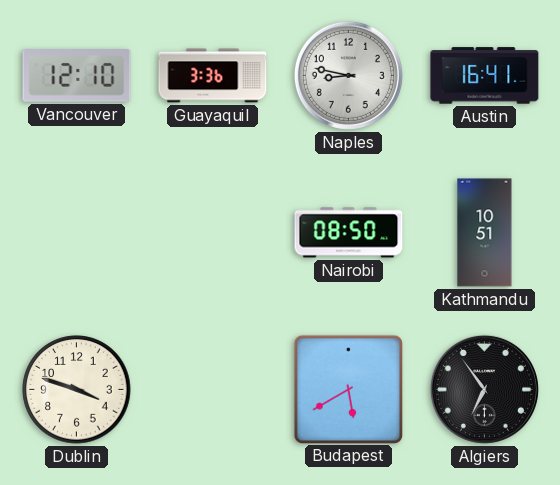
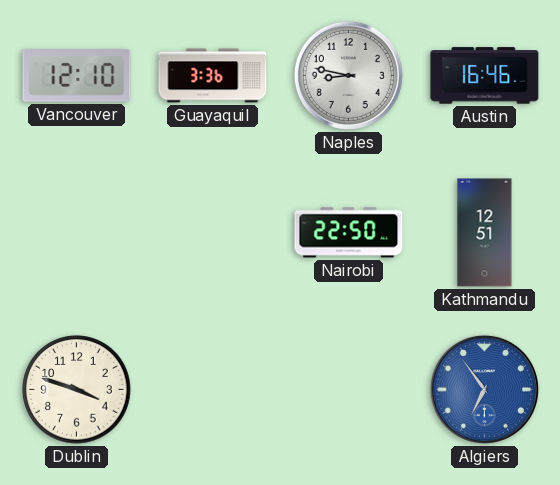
Austin: 16:41 -> 16:46
Nairobi: 08:50 -> 22:50
Kathmandu: 10:51 -> 12:51
Budapest: 5:40 -> none
Algiers dial: black -> blue
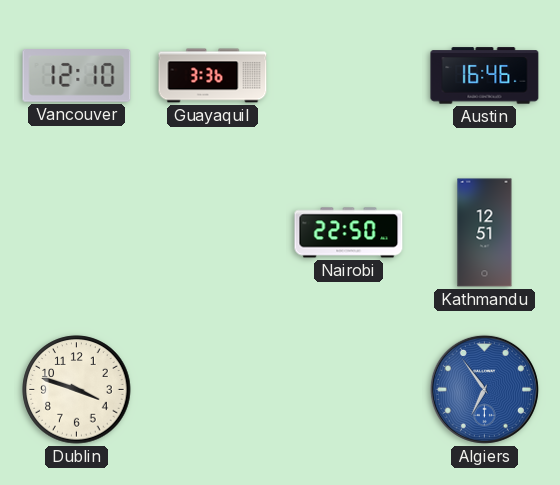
Naples: 8:47 -> none
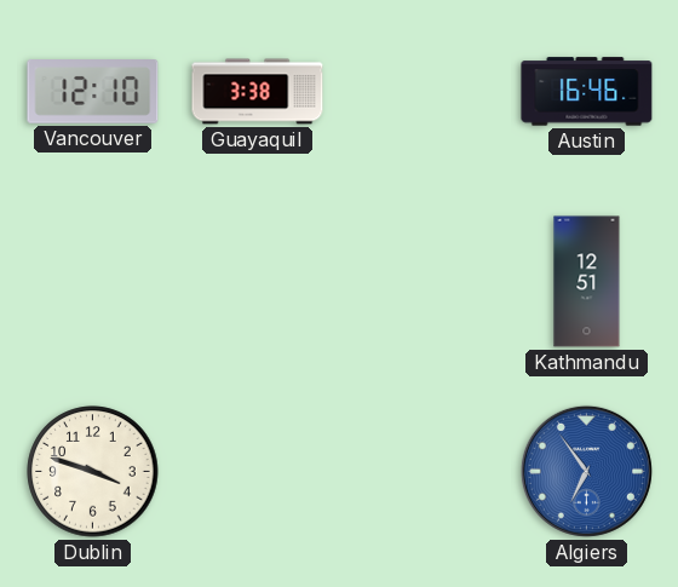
Guayaquil: 3:36 -> 3:38
Nairobi: 22:50 -> none
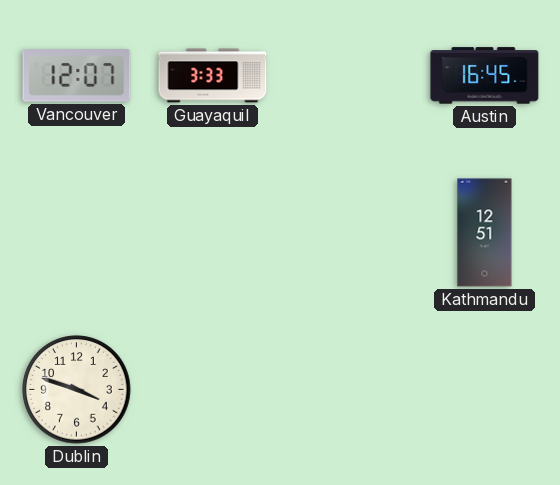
Vancouver: 12:10 -> 12:07
Guayaquil: 3:38 -> 3:33
Austin: 16:46 -> 16:45
Algiers: 6:54 -> none
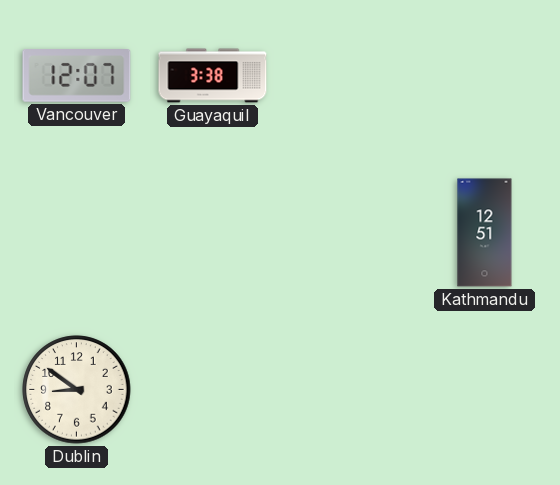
Guayaquil: 3:33 -> 3:38
Austin: 16:45 -> none
Dublin: 3:48 -> 8:51
